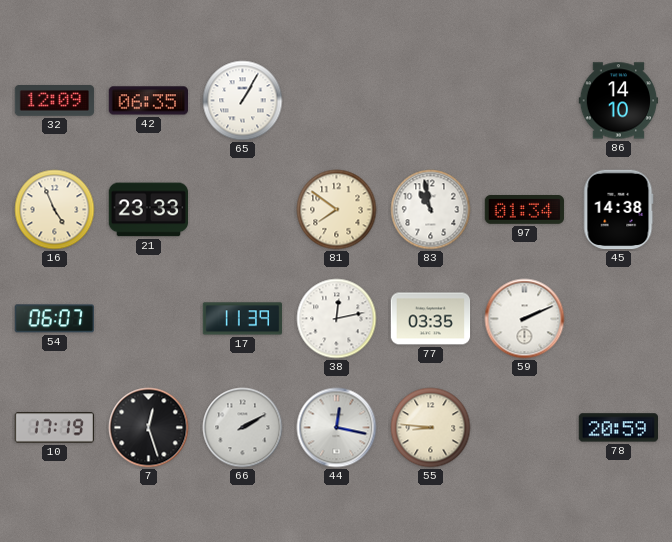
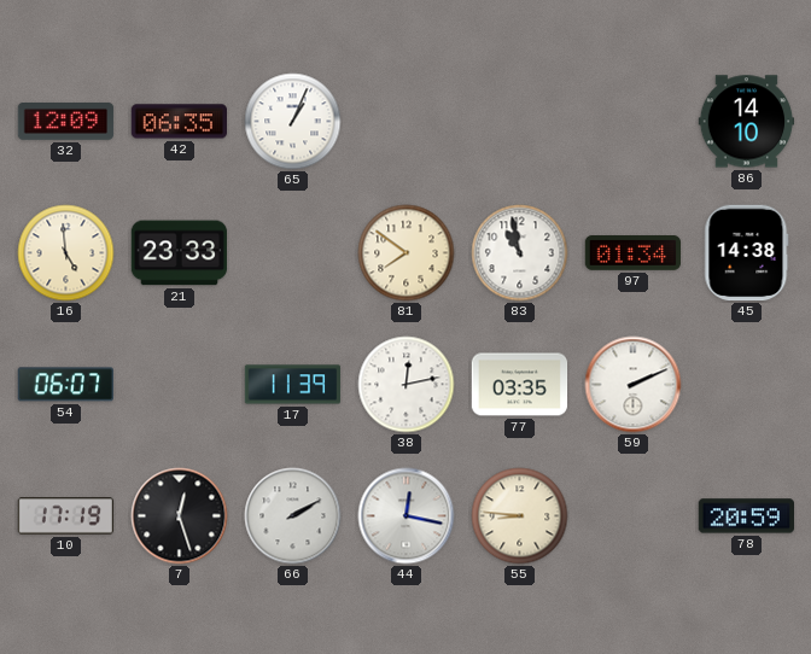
65: 1:05 -> 1:04
16: 4:56 -> 4:59
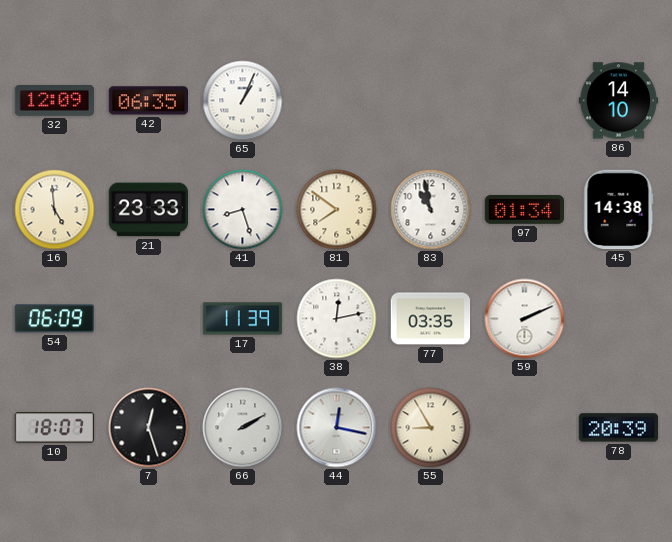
41: none -> 8:27
54: 06:07 -> 06:09
10: 17:19 -> 18:07
55: 8:46 -> 8:55
78: 20:59 -> 20:39
